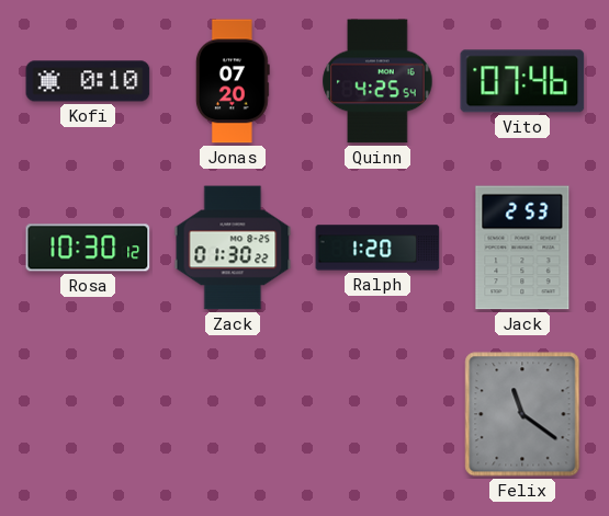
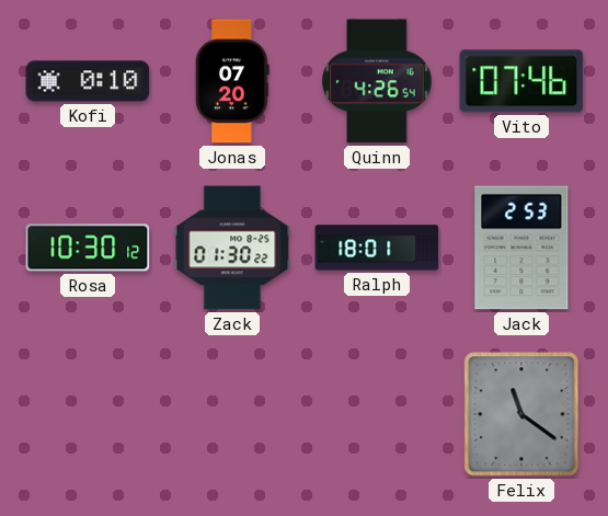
Quinn: 4:25 -> 4:26
Ralph: 1:20 -> 18:01
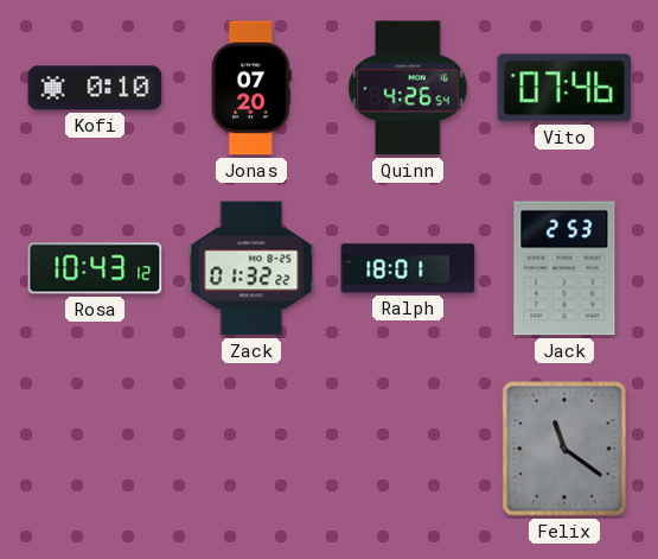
Rosa: 10:30 -> 10:43
Zack: 01:30 -> 01:32
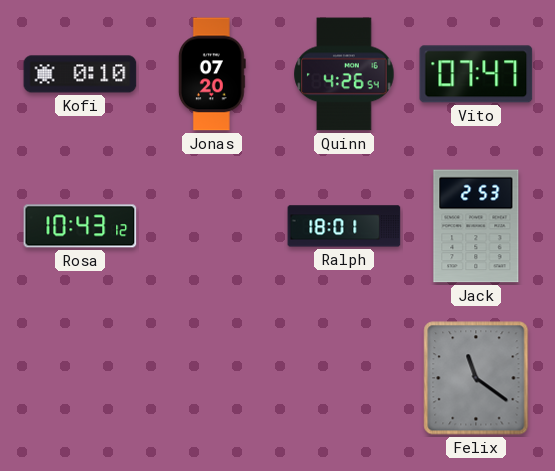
Vito: 07:46 -> 07:47
Zack: 01:32 -> none
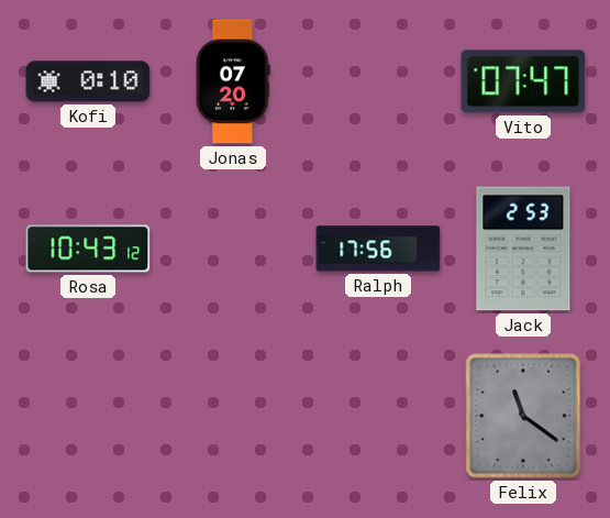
Quinn: 4:26 -> none
Ralph: 18:01 -> 17:56
